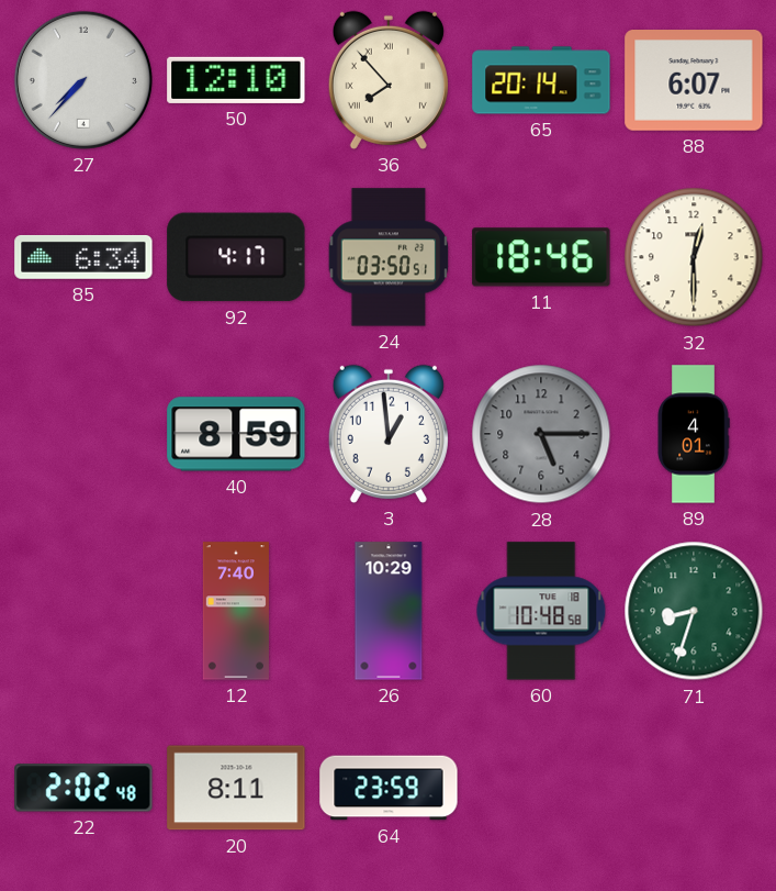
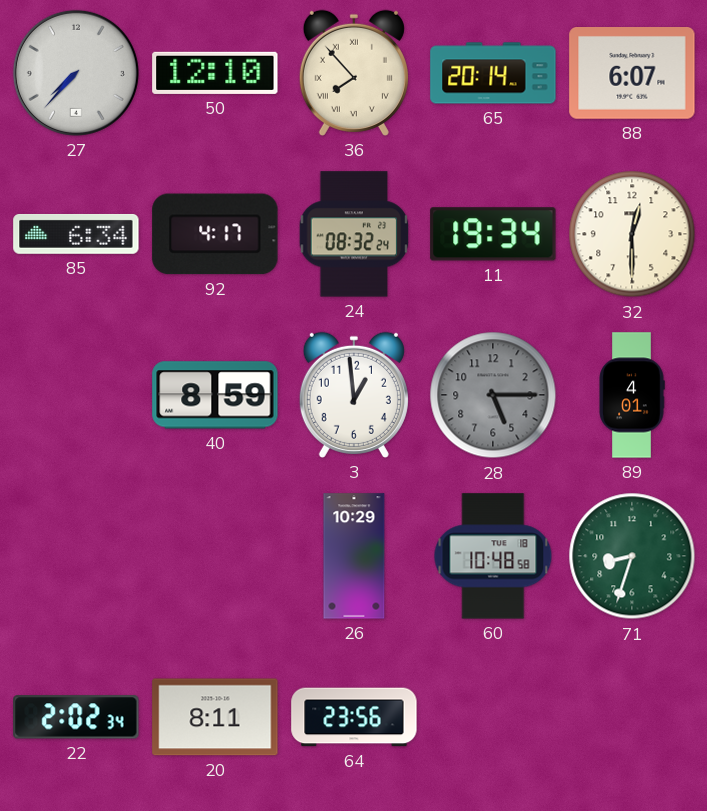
24: 03:50 -> 08:32
11: 18:46 -> 19:34
12: 7:40 -> none
22: 2:02:48 -> 2:02:34
64: 23:59 -> 23:56
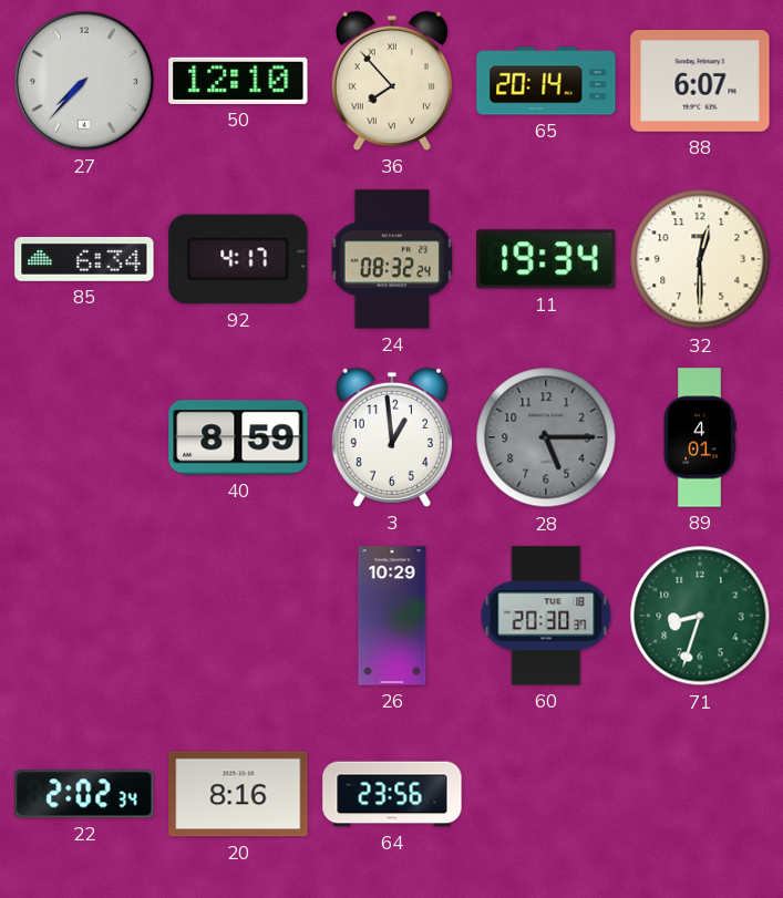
60: 10:48 -> 20:30
20: 8:11 -> 8:16
